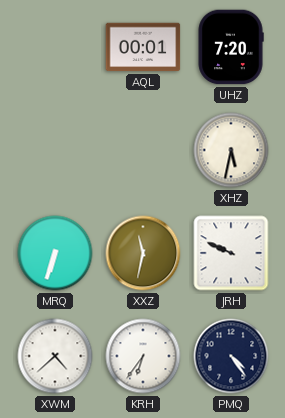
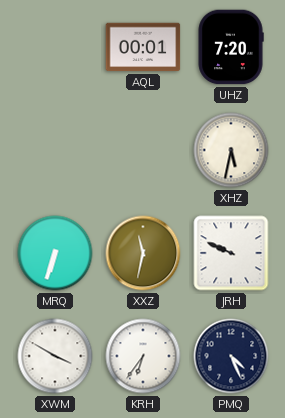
XWM: 4:38 -> 3:50
PMQ: 4:24 -> 4:26
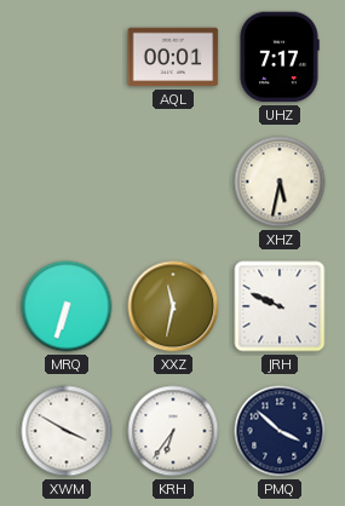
UHZ: 7:20 -> 7:17
PMQ: 4:26 -> 3:52
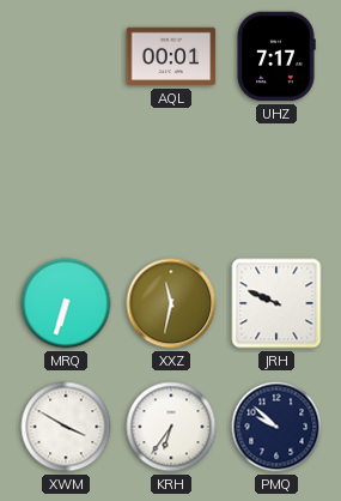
XHZ: 5:32 -> none
PMQ: 3:52 -> 9:52
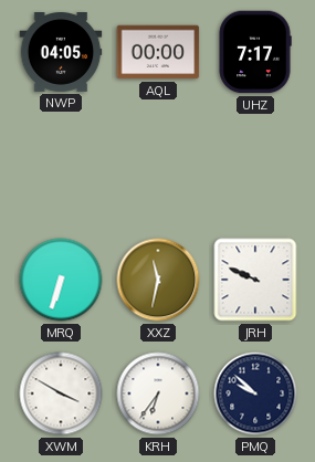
NWP: none -> 04:05
AQL: 00:01 -> 00:00
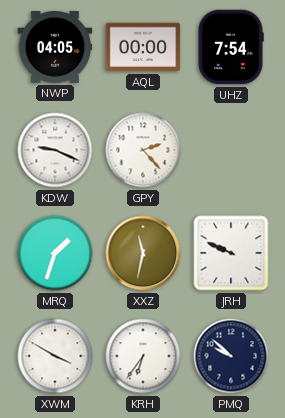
UHZ: 7:17 -> 7:54
KDW: none -> 9:19
GPY: none -> 2:23
MRQ: 6:33 -> 1:33
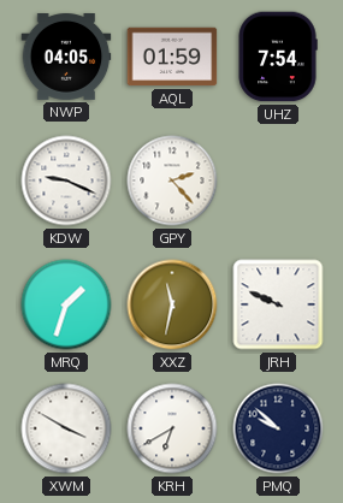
AQL: 00:00 -> 01:59
KRH: 6:36 -> 6:40
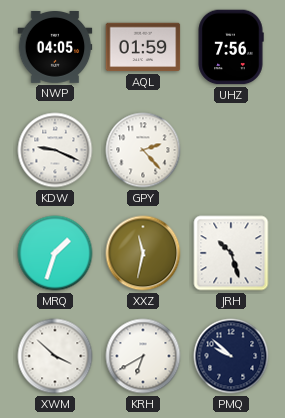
UHZ: 7:54 -> 7:56
JRH: 9:49 -> 10:27
XWM: 3:50 -> 3:52
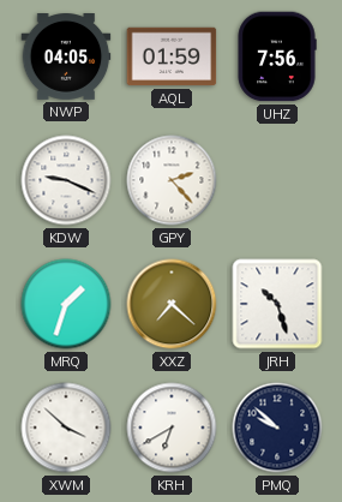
XXZ: 11:32 -> 7:22
